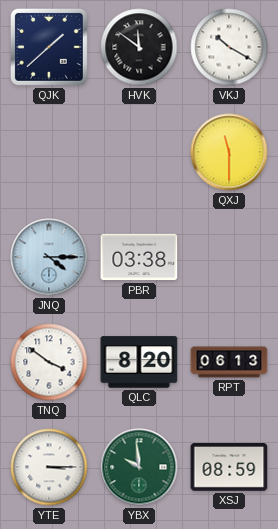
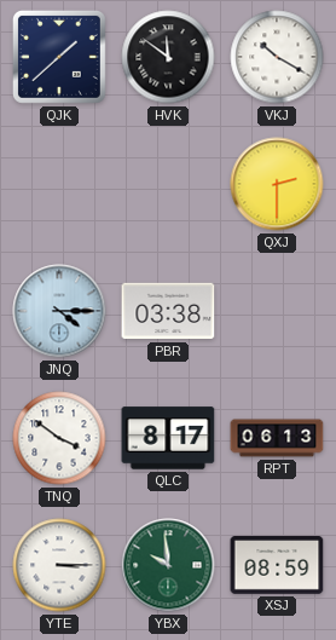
QXJ: 11:30 -> 2:30
QLC: 8:20 -> 8:17
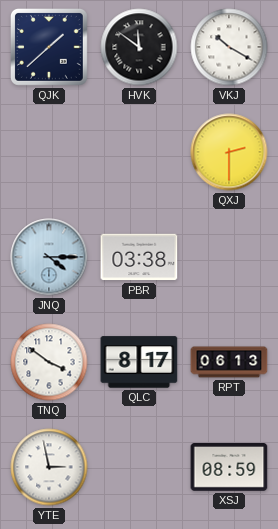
YTE: 3:15 -> 2:58
YBX: 9:59 -> none
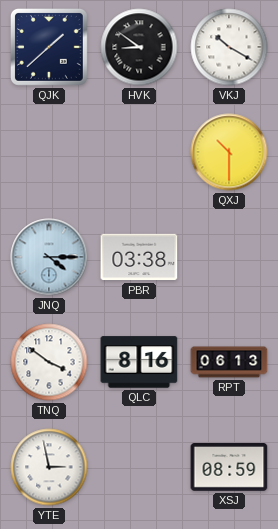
HVK: 11:51 -> 8:51
QXJ: 2:30 -> 10:30
QLC: 8:17 -> 8:16
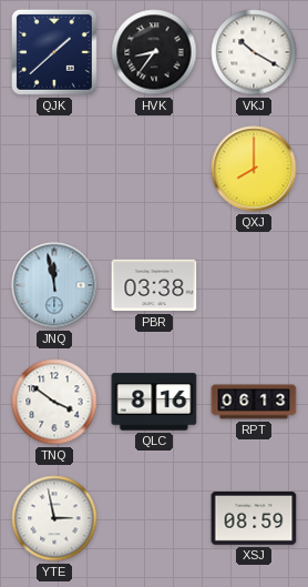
HVK: 8:51 -> 8:36
QXJ: 10:30 -> 8:00
JNQ: 4:15 -> 11:58
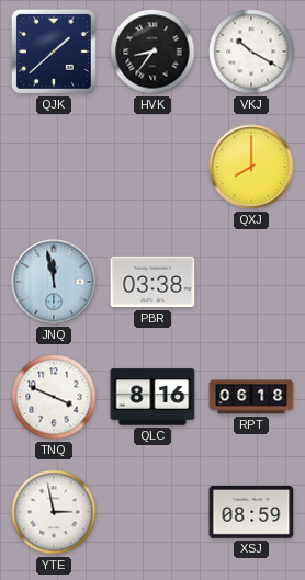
TNQ: 3:51 -> 3:49
RPT: 06:13 -> 06:18
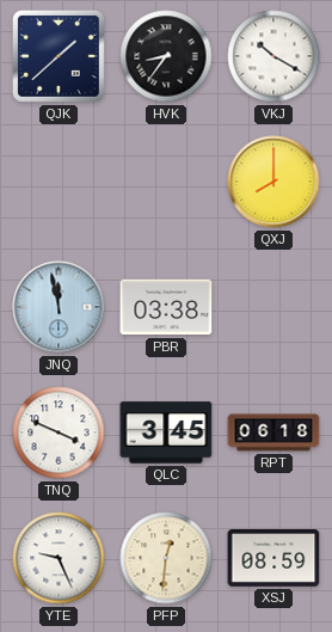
QLC: 8:16 -> 3:45
YTE: 2:58 -> 9:26
PFP: none -> 12:31
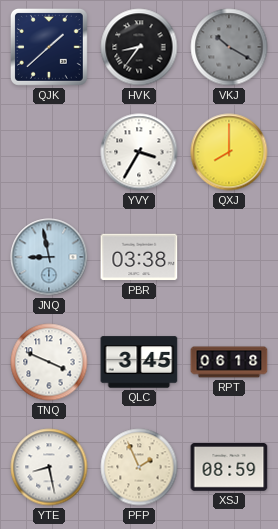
VKJ dial: white -> grey
YVY: none -> 3:35
JNQ: 11:58 -> 8:58
YTE: 9:26 -> 8:28
PFP: 12:31 -> 1:56
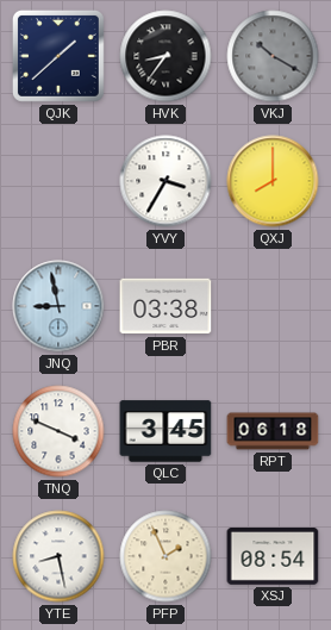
XSJ: 08:59 -> 08:54
